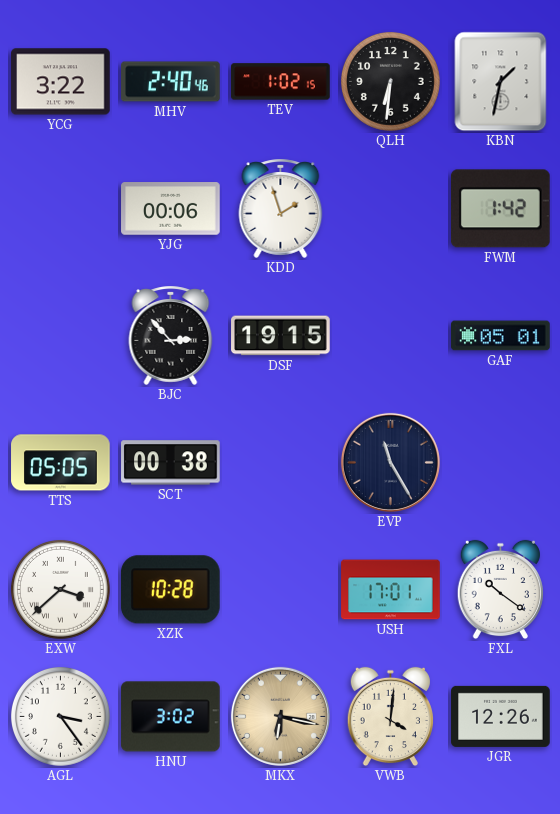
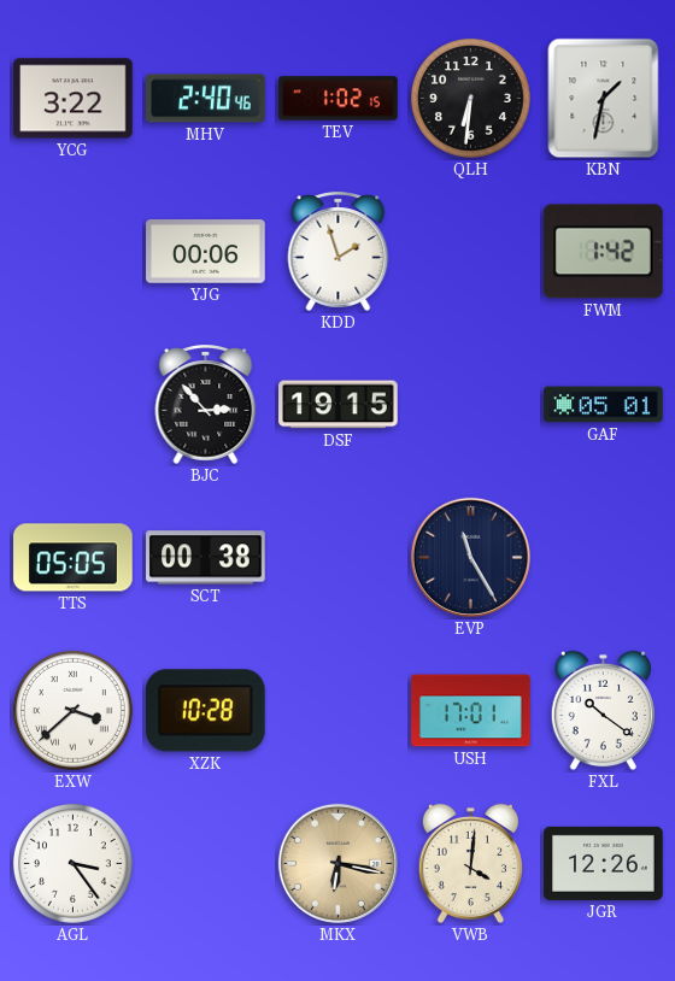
HNU: 3:02 -> none
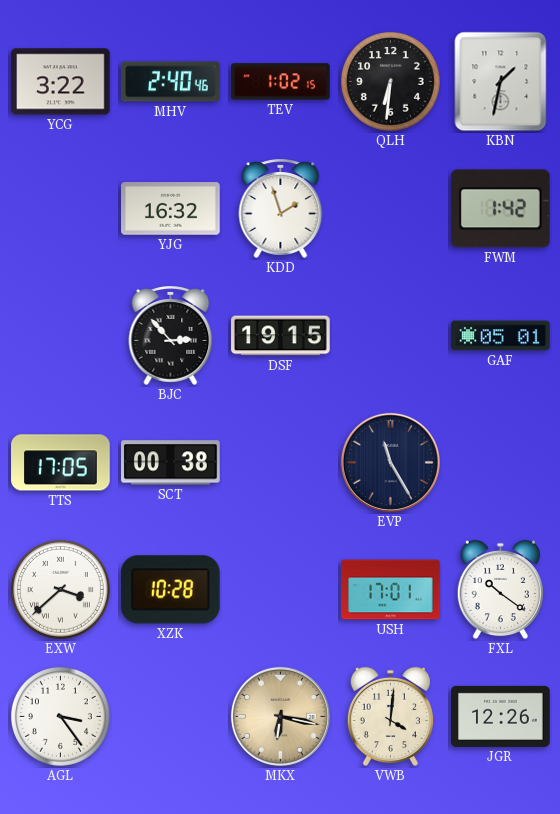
YJG: 00:06 -> 16:32
TTS: 05:05 -> 17:05
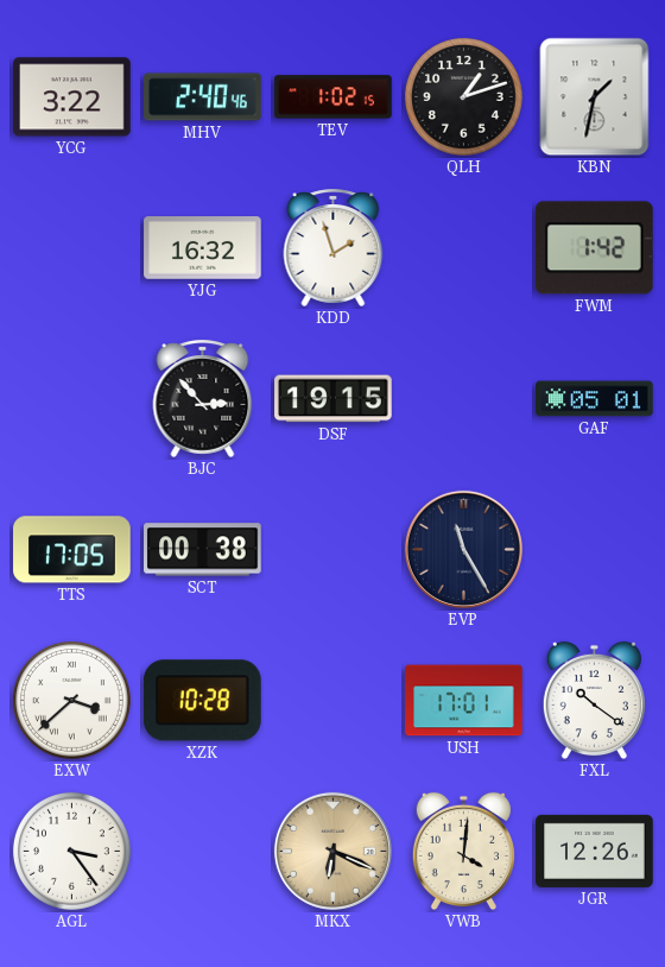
QLH: 6:31 -> 1:12
MKX: 6:17 -> 6:19
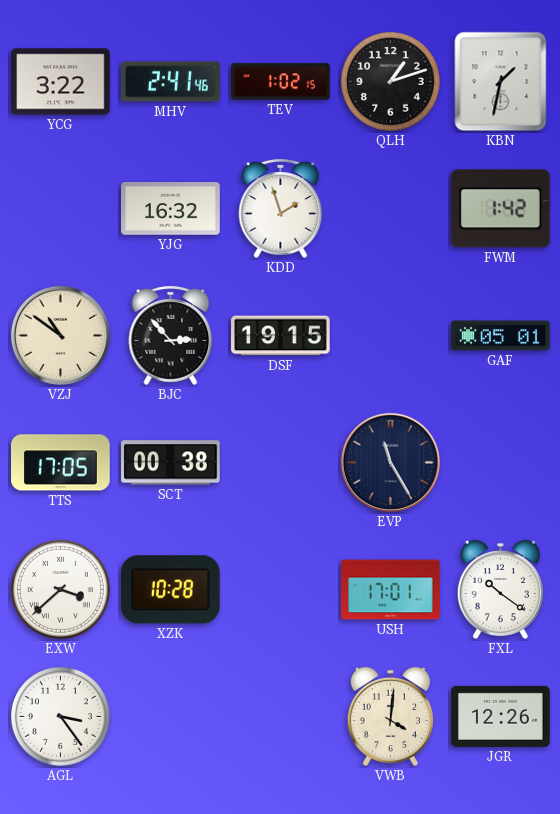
MHV: 2:40 -> 2:41
VZJ: none -> 10:51
MKX: 6:19 -> none
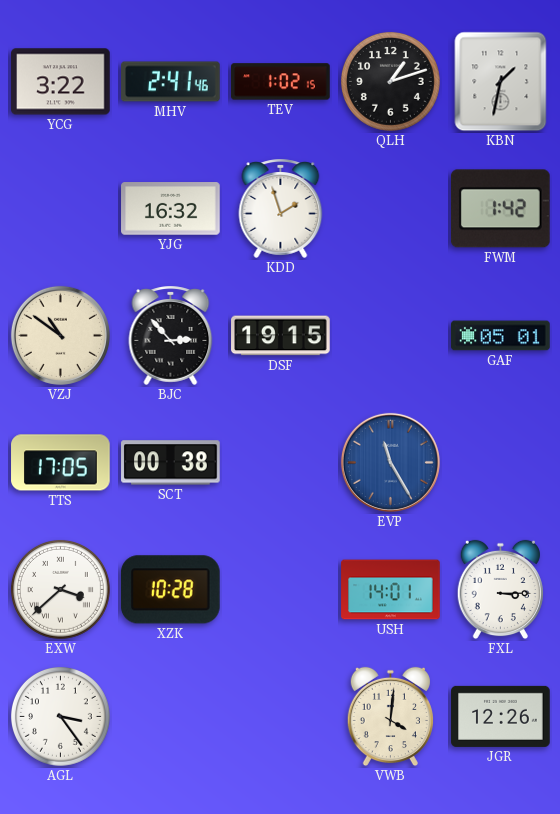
EVP dial: navy -> blue
USH: 17:01 -> 14:01
FXL: 10:21 -> 3:15
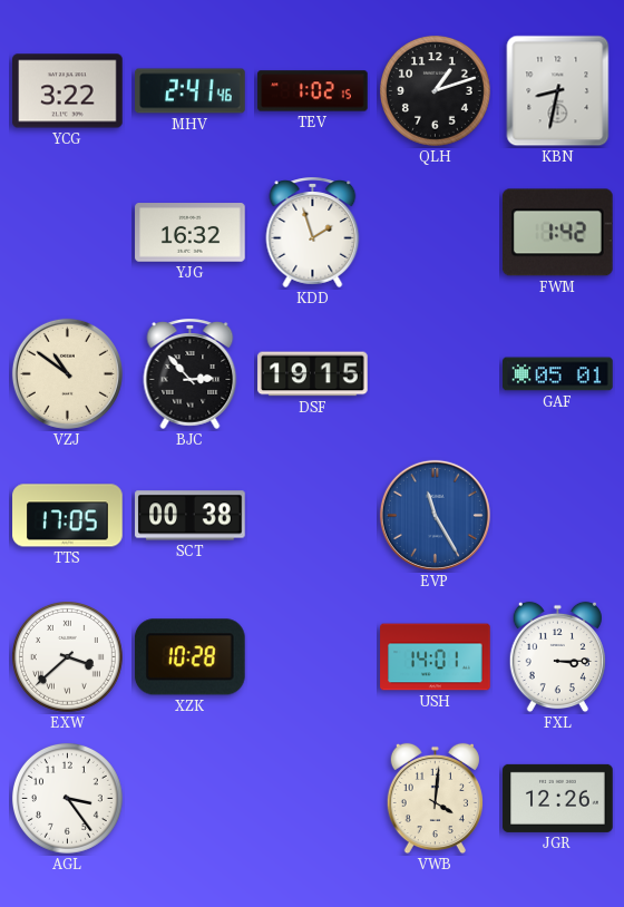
KBN: 1:32 -> 8:32
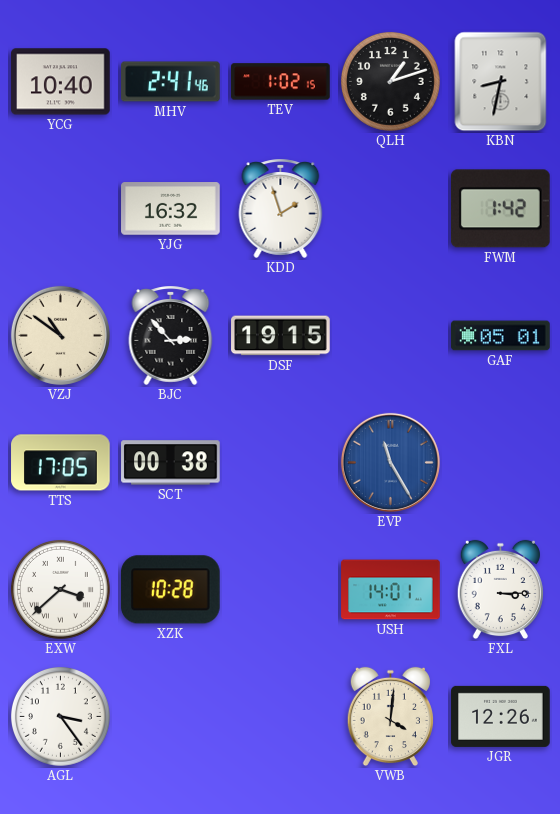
YCG: 3:22 -> 10:40
